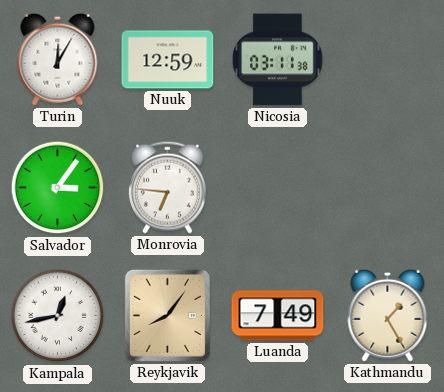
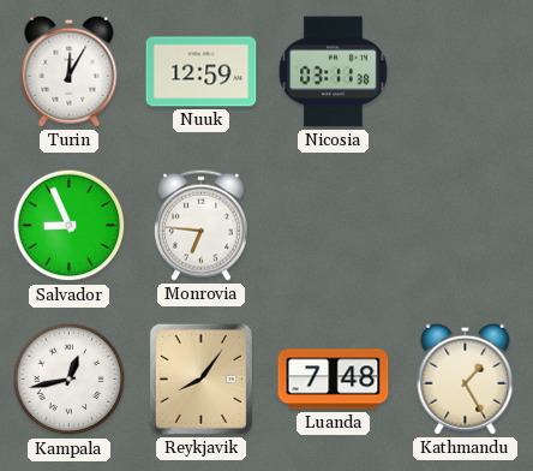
Salvador: 3:06 -> 8:56
Luanda: 7:49 -> 7:48
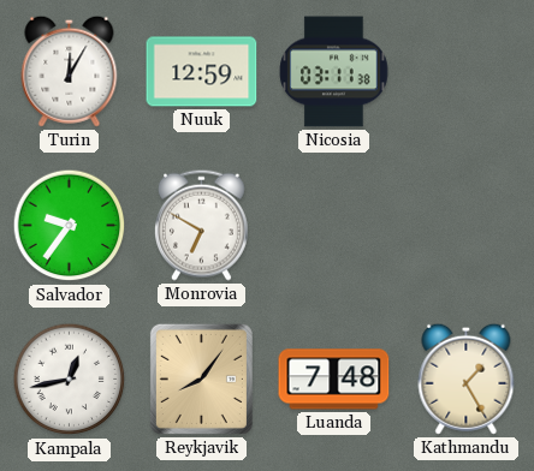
Salvador: 8:56 -> 9:36
Monrovia: 6:46 -> 6:50
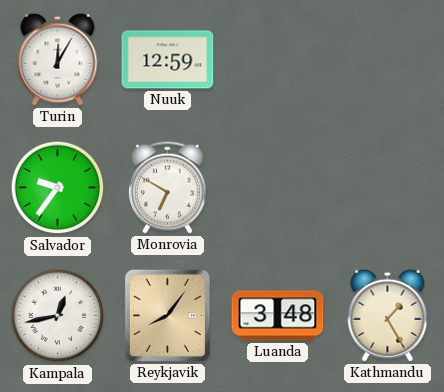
Nicosia: 03:11 -> none
Luanda: 7:48 -> 3:48
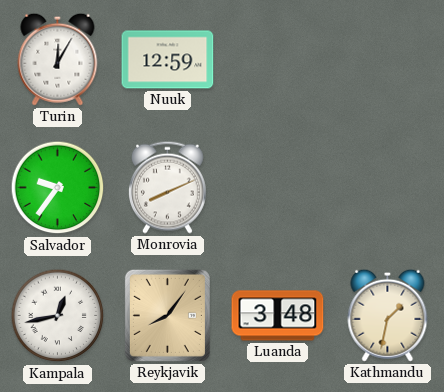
Monrovia: 6:50 -> 8:11
Kathmandu: 1:25 -> 1:32
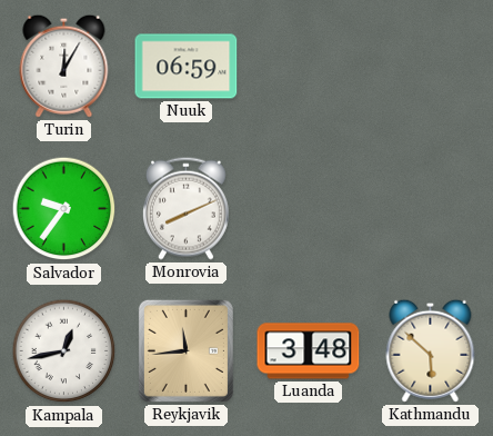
Nuuk: 12:59 -> 06:59
Reykjavik: 8:06 -> 11:44
Kathmandu: 1:32 -> 5:52
